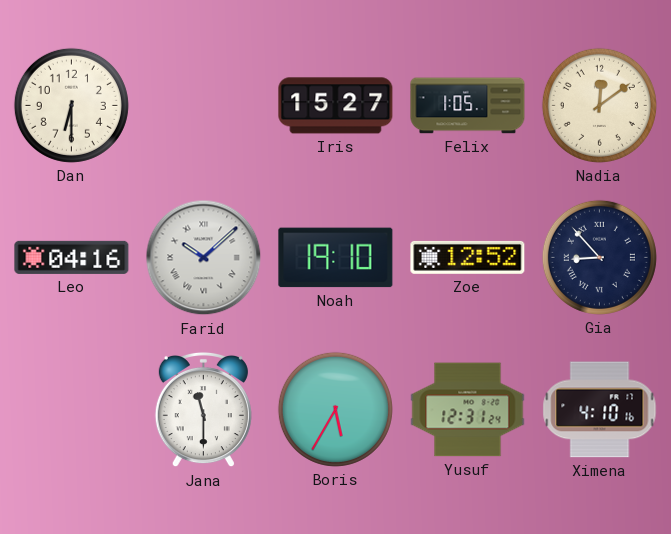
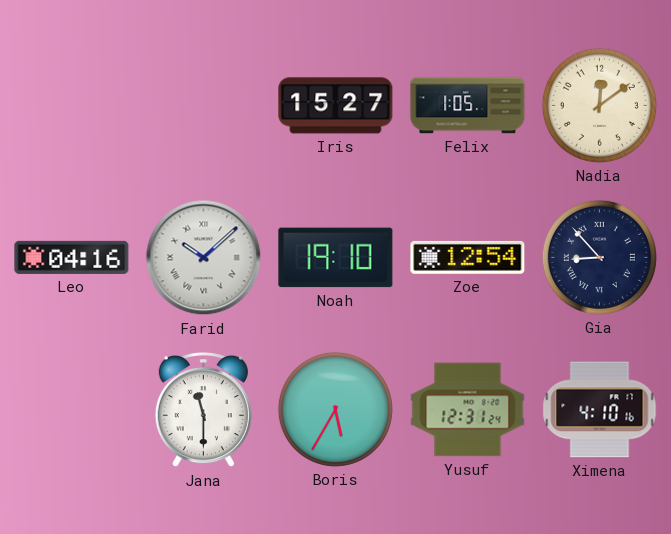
Dan: 6:30 -> none
Zoe: 12:52 -> 12:54
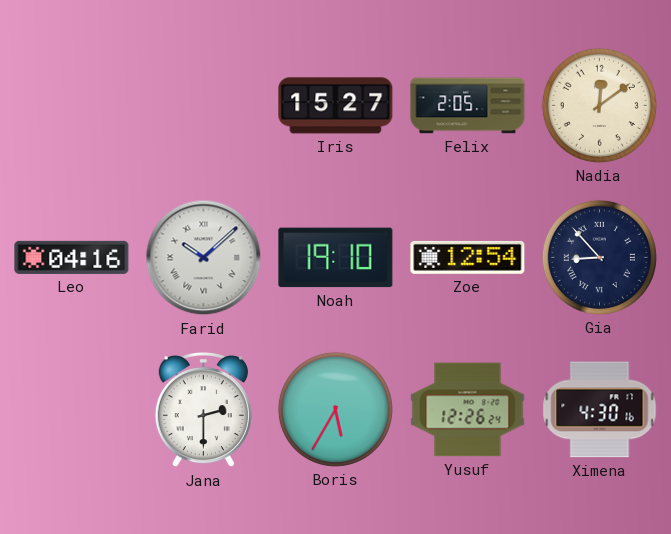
Felix: 1:05 -> 2:05
Jana: 11:30 -> 2:30
Yusuf: 12:31 -> 12:26
Ximena: 4:10 -> 4:30
